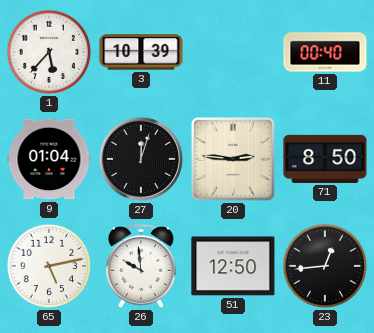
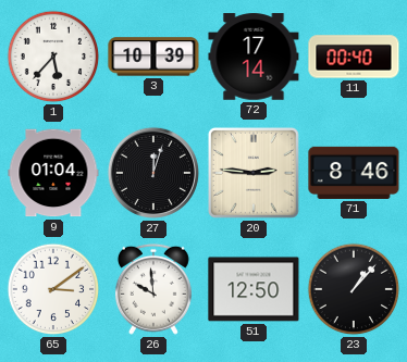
72: none -> 17:14
71: 8:50 -> 8:46
65: 5:13 -> 3:09
23: 12:44 -> 1:07
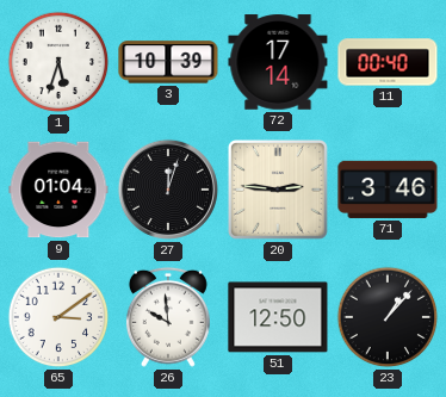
1: 5:37 -> 5:33
71: 8:46 -> 3:46
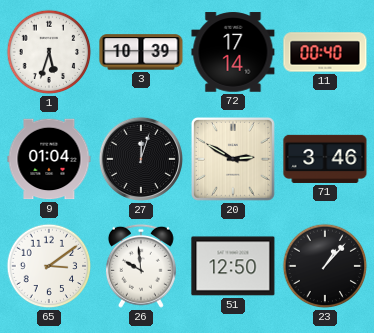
20: 2:46 -> 2:50
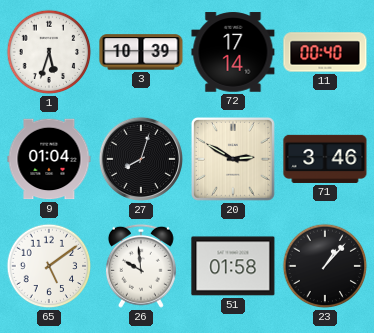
27: 12:03 -> 8:03
65: 3:09 -> 5:09
51: 12:50 -> 01:58
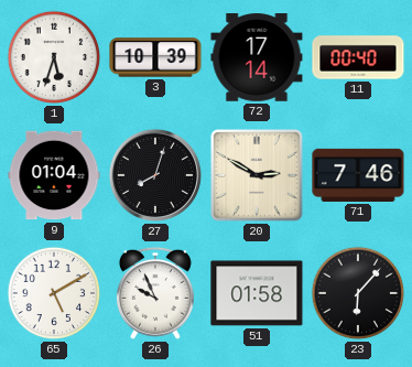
71: 3:46 -> 7:46
65: 5:09 -> 5:10
26: 9:59 -> 9:56
23: 1:07 -> 6:07
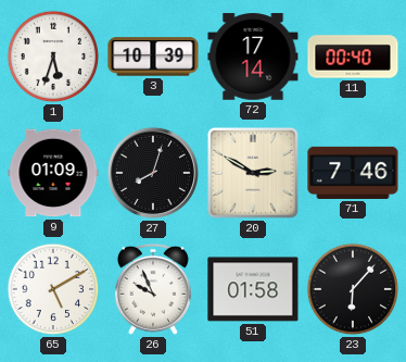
9: 01:04 -> 01:09
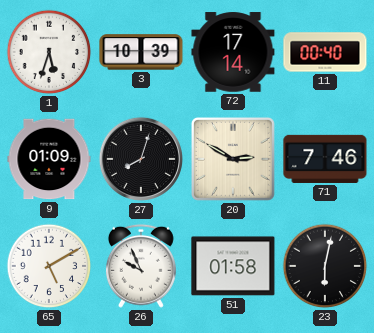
23: 6:07 -> 6:02
